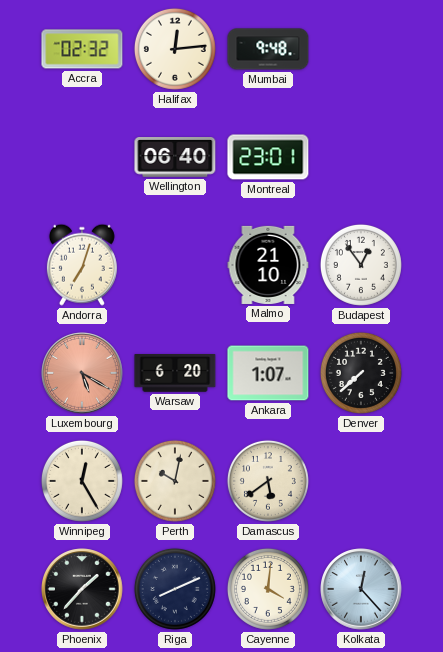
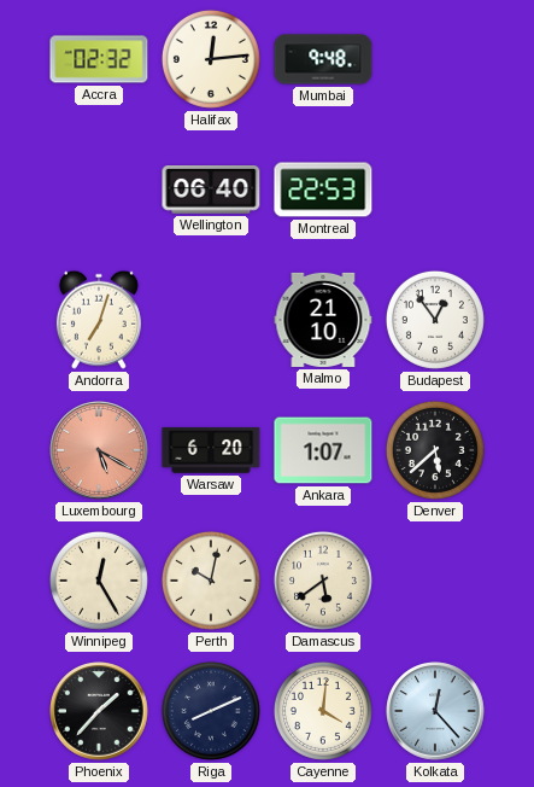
Montreal: 23:01 -> 22:53
Denver: 7:38 -> 5:38
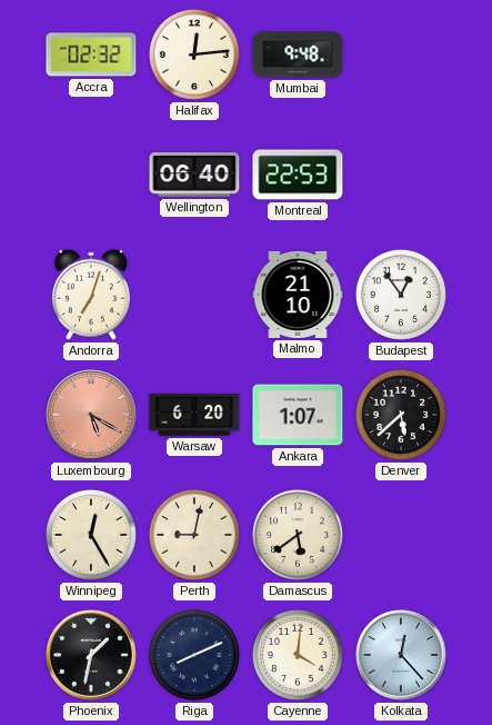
Perth: 10:02 -> 9:02
Phoenix: 1:37 -> 1:32
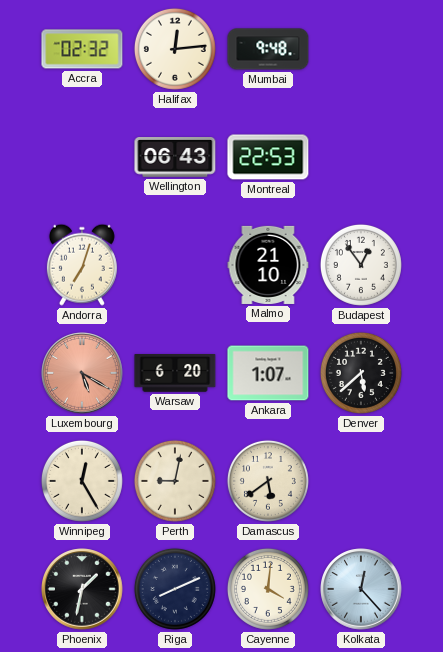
Wellington: 06:40 -> 06:43
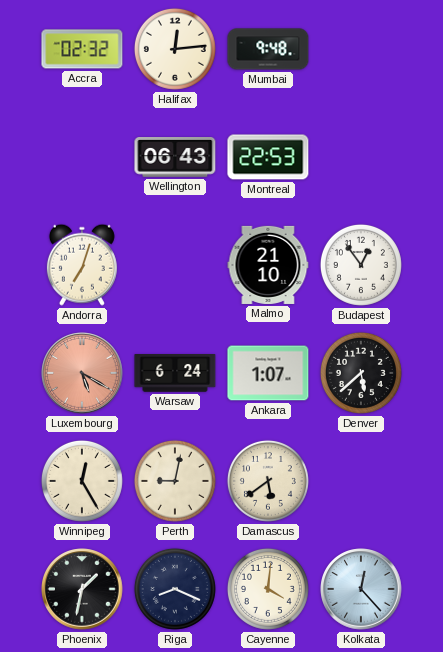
Warsaw: 6:20 -> 6:24
Riga: 8:11 -> 8:19
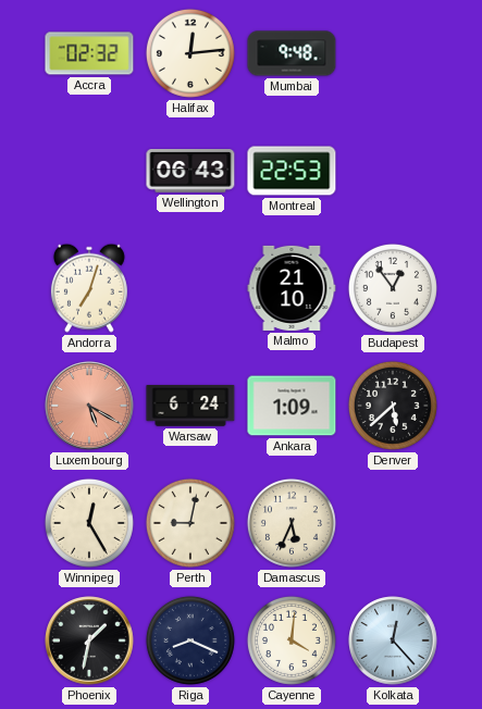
Ankara: 1:07 -> 1:09
Damascus: 5:39 -> 5:34
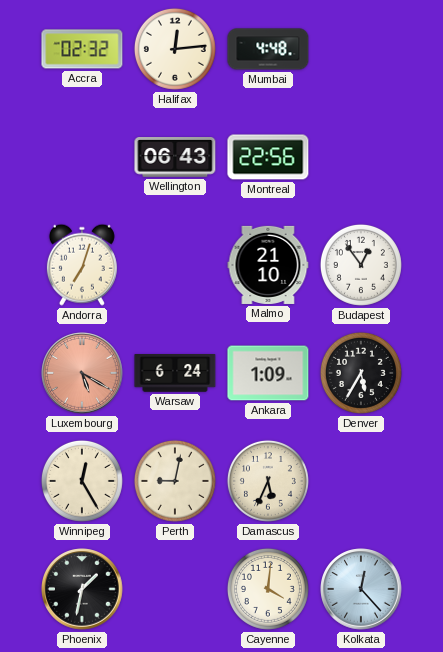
Mumbai: 9:48 -> 4:48
Montreal: 22:53 -> 22:56
Denver: 5:38 -> 5:35
Riga: 8:19 -> none
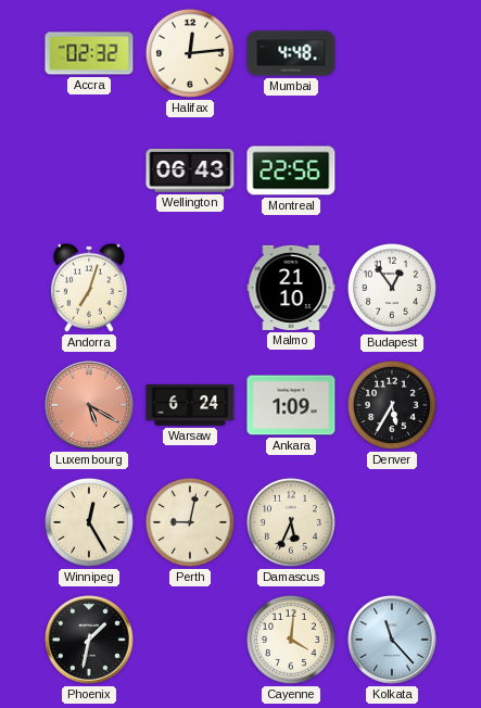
Kolkata: 12:23 -> 11:23
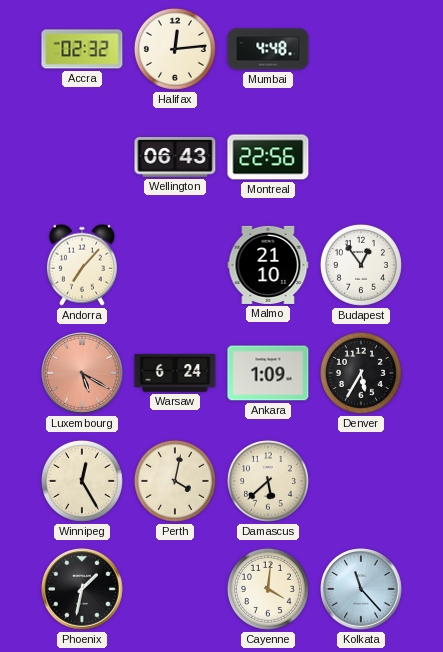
Andorra: 7:03 -> 7:07
Perth: 9:02 -> 4:02
Damascus: 5:34 -> 5:38
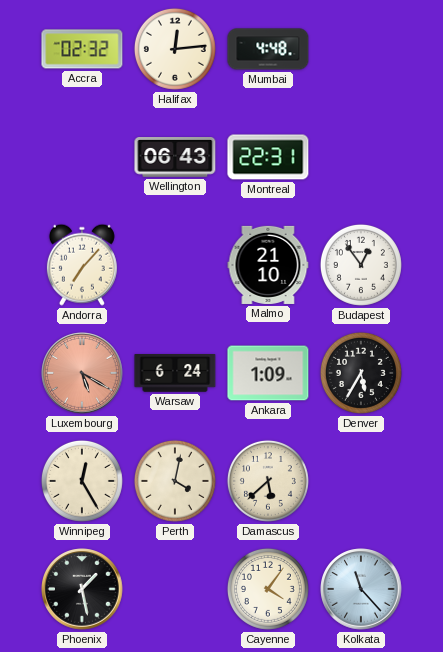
Montreal: 22:56 -> 22:31
Phoenix: 1:32 -> 1:28
Cayenne: 4:01 -> 4:06
